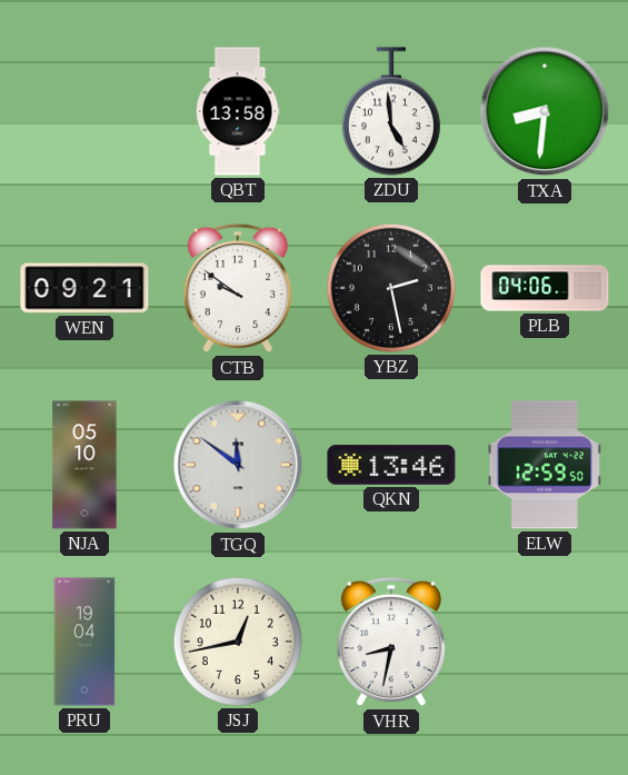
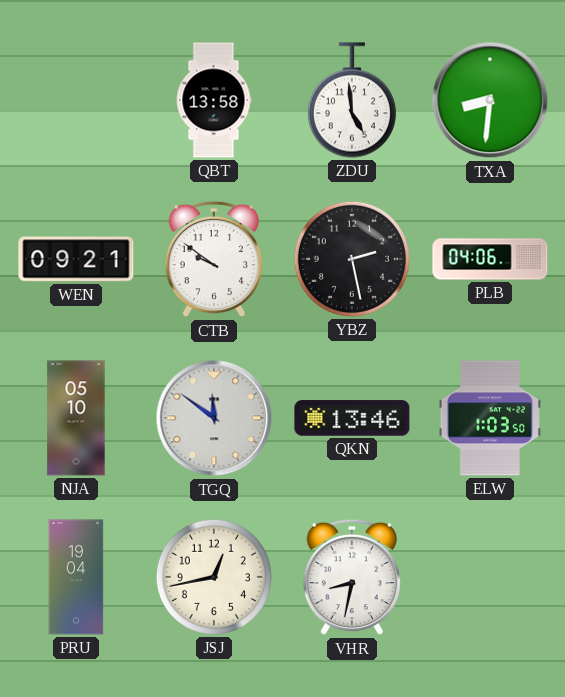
ELW: 12:59 -> 1:03
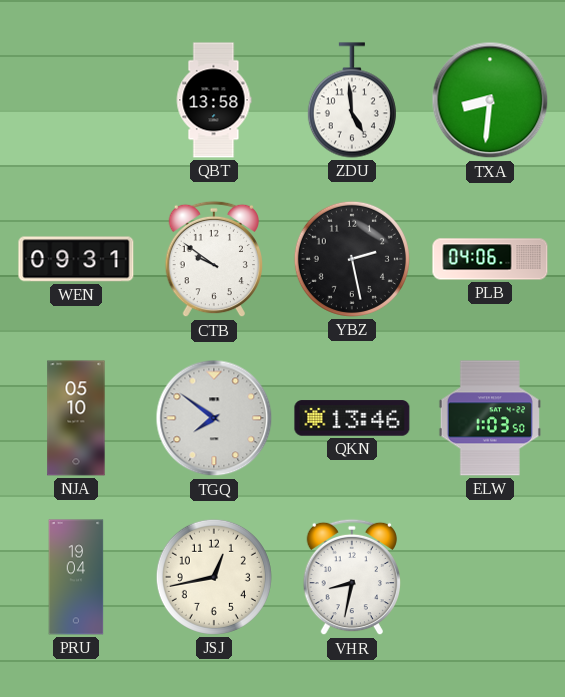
WEN: 09:21 -> 09:31
TGQ: 11:51 -> 7:51
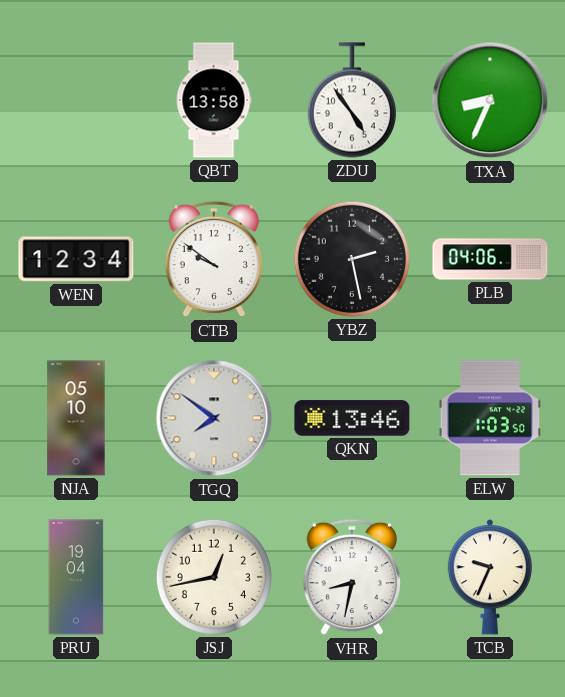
ZDU: 4:59 -> 4:54
TXA: 8:31 -> 8:34
WEN: 09:31 -> 12:34
TCB: none -> 9:34
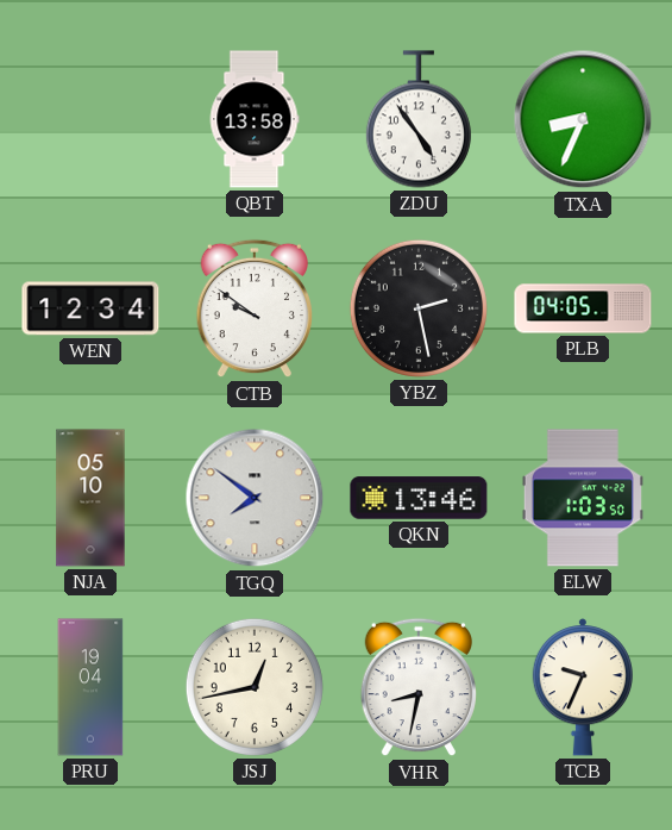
PLB: 04:06 -> 04:05
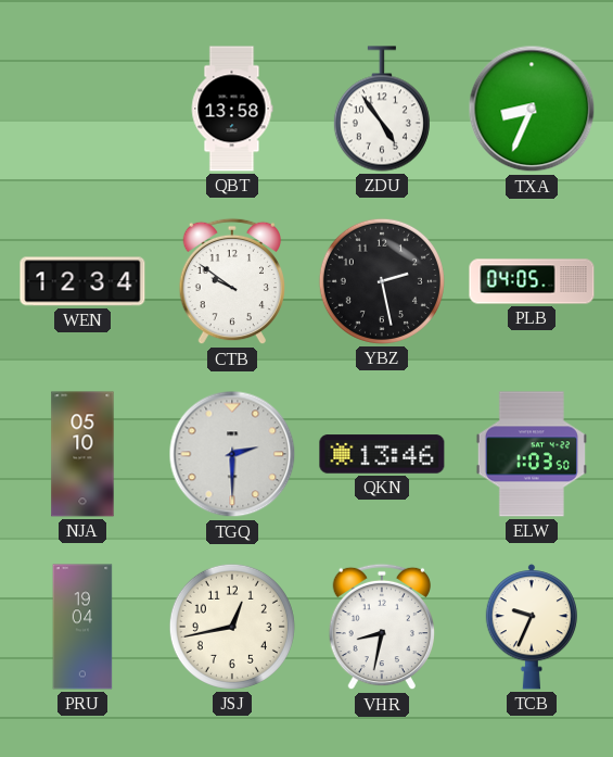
TGQ: 7:51 -> 2:30
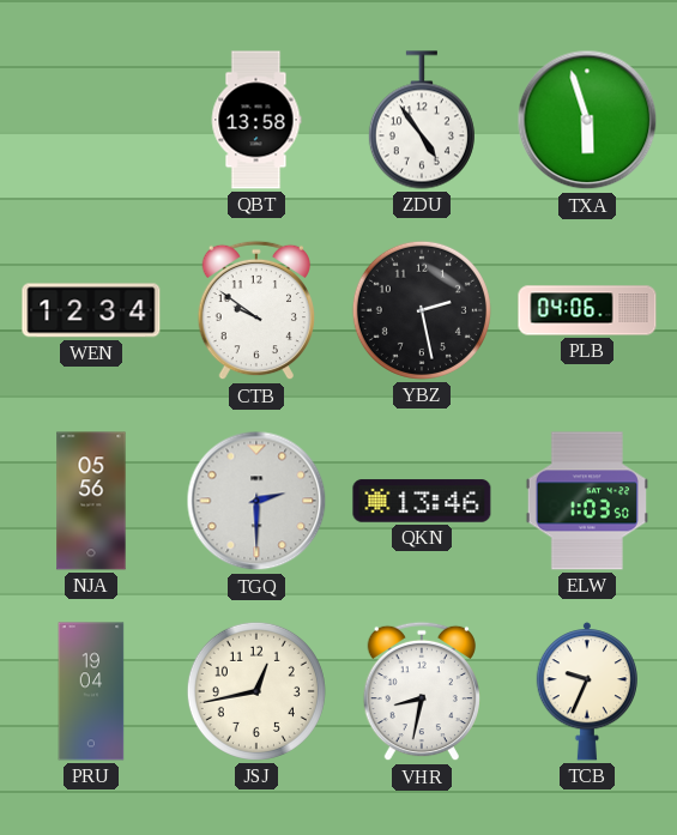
TXA: 8:34 -> 5:57
PLB: 04:05 -> 04:06
NJA: 05:10 -> 05:56
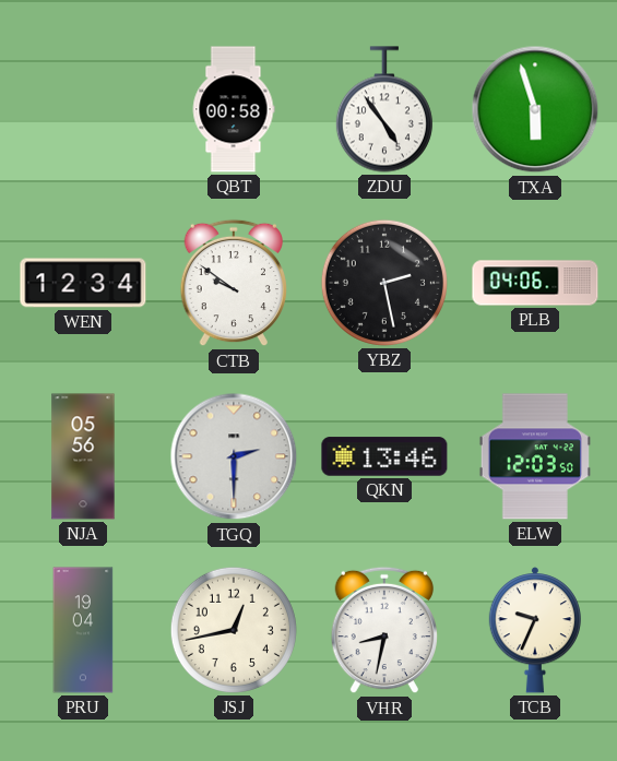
QBT: 13:58 -> 00:58
ELW: 1:03 -> 12:03
